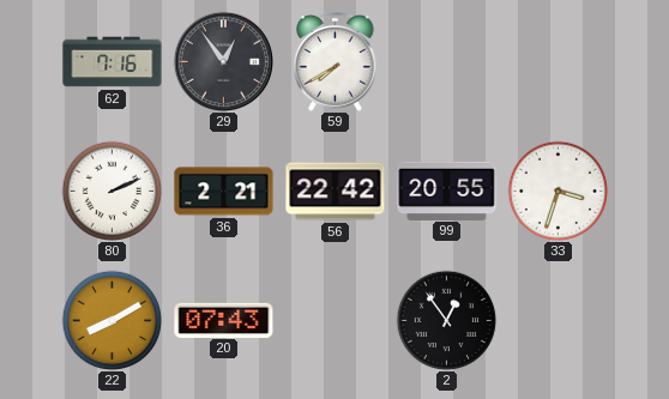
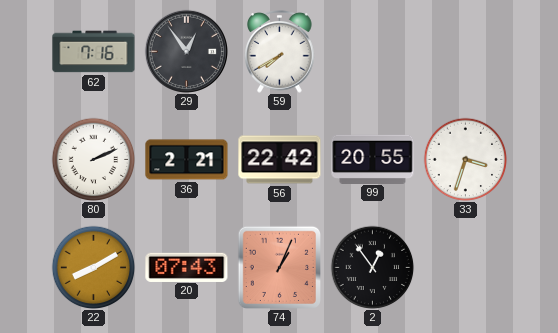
74: none -> 1:04
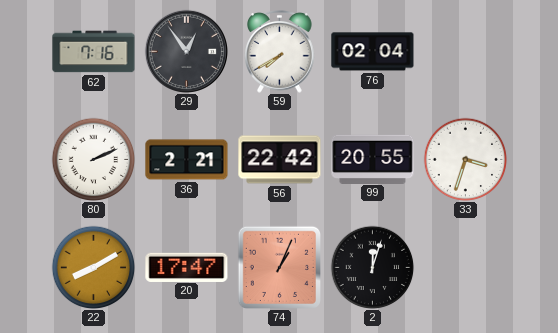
76: none -> 02:04
20: 07:43 -> 17:47
2: 12:54 -> 12:03
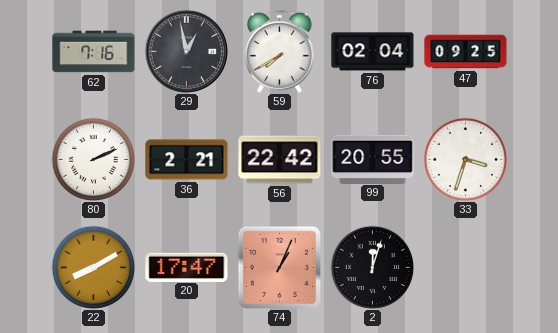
29: 12:54 -> 12:58
47: none -> 09:25
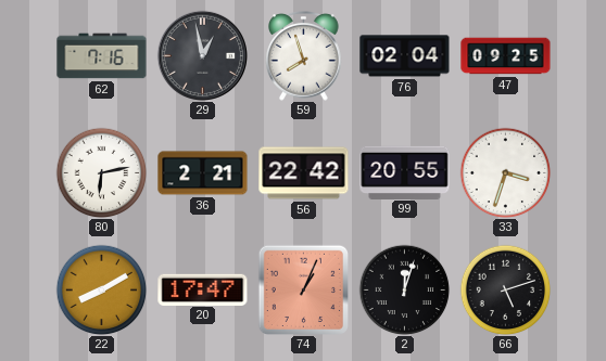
59: 7:40 -> 7:57
80: 2:11 -> 6:13
66: none -> 5:12
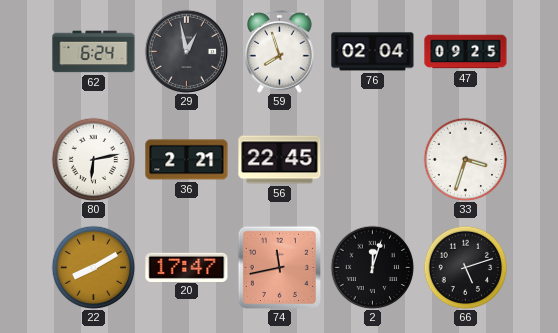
62: 7:16 -> 6:24
56: 22:42 -> 22:45
99: 20:55 -> none
74: 1:04 -> 11:43
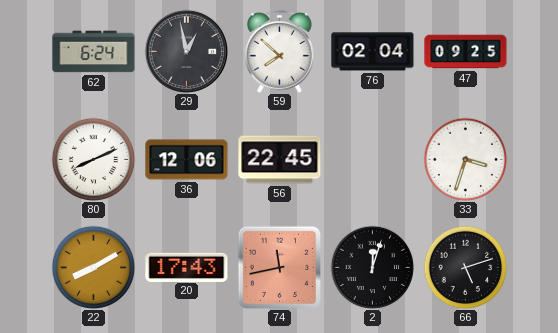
59: 7:57 -> 7:52
80: 6:13 -> 8:11
36: 2:21 -> 12:06
20: 17:47 -> 17:43
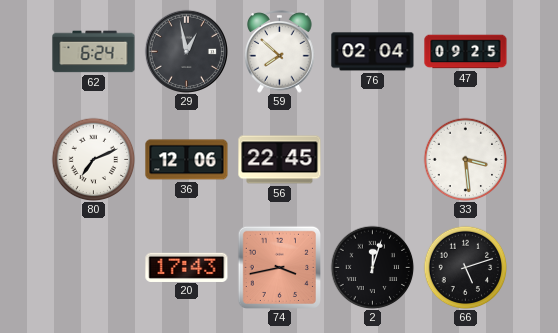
80: 8:11 -> 7:11
33: 3:33 -> 3:29
22: 8:10 -> none
74: 11:43 -> 3:43
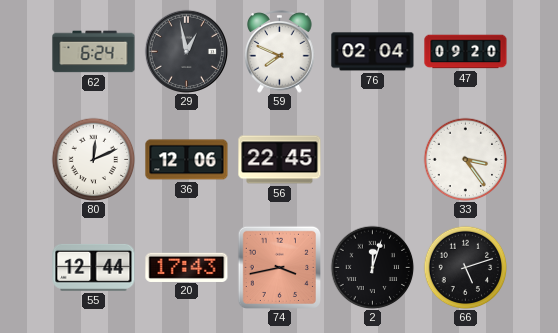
59: 7:52 -> 7:49
47: 09:25 -> 09:20
80: 7:11 -> 12:11
33: 3:29 -> 3:24
55: none -> 12:44
